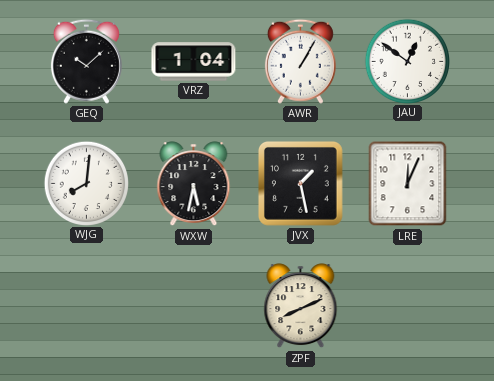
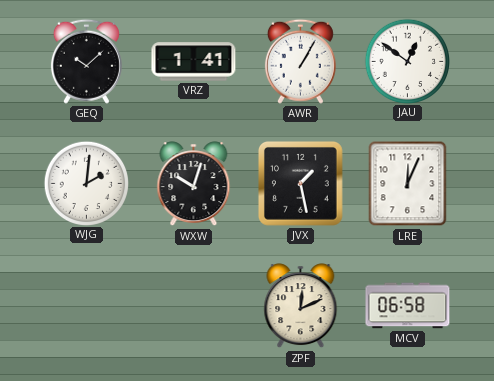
VRZ: 1:04 -> 1:41
WJG: 8:01 -> 2:01
WXW: 5:32 -> 10:03
ZPF: 8:11 -> 12:11
MCV: none -> 06:58
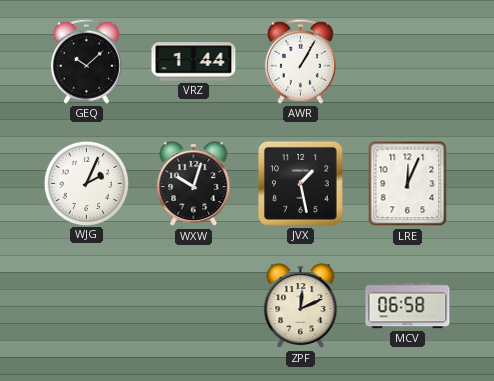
VRZ: 1:41 -> 1:44
JAU: 12:51 -> none
WJG: 2:01 -> 2:04
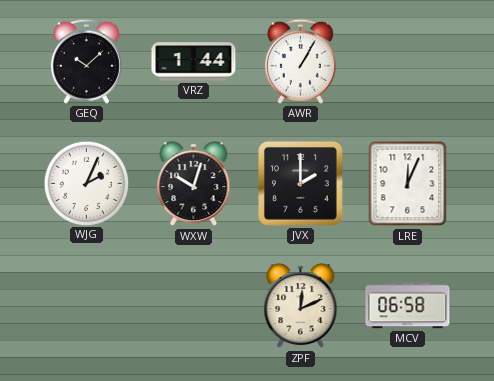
JVX: 1:28 -> 2:00
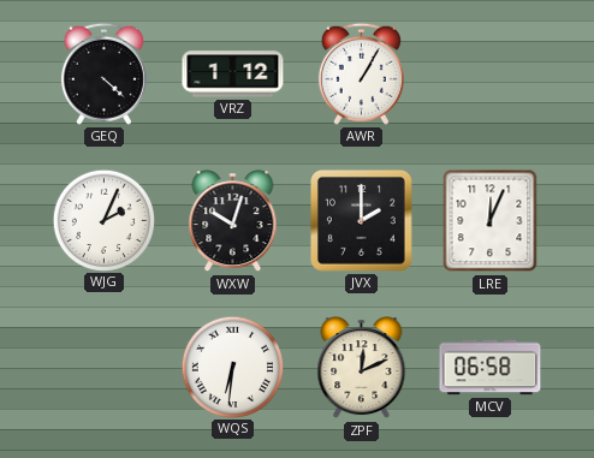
GEQ: 10:08 -> 4:22
VRZ: 1:44 -> 1:12
WQS: none -> 6:31
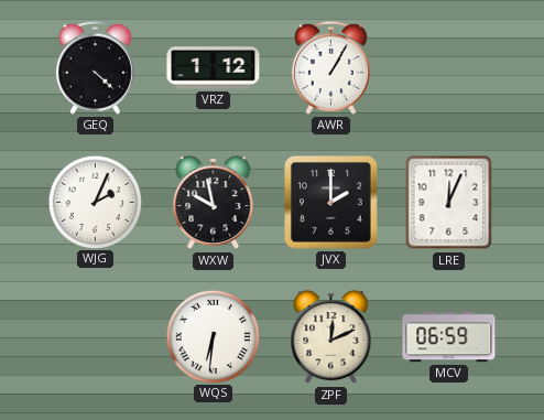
WXW: 10:03 -> 9:58
MCV: 06:58 -> 06:59
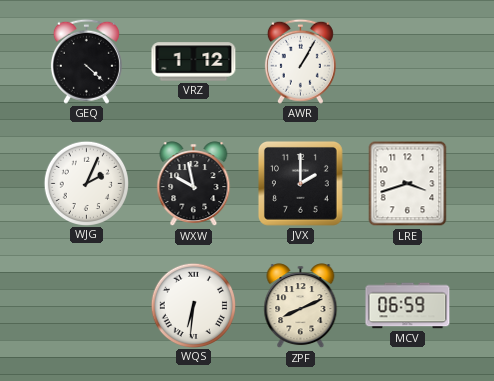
LRE: 12:04 -> 3:42
ZPF: 12:11 -> 8:11
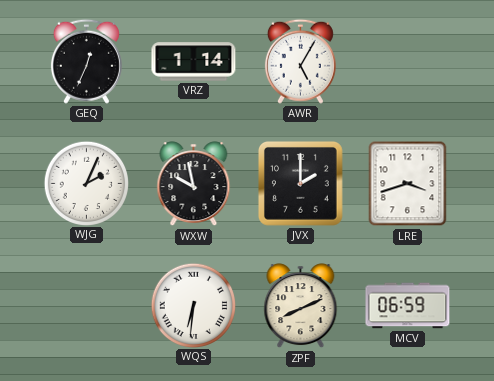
GEQ: 4:22 -> 12:34
VRZ: 1:12 -> 1:14
AWR: 1:05 -> 5:05
